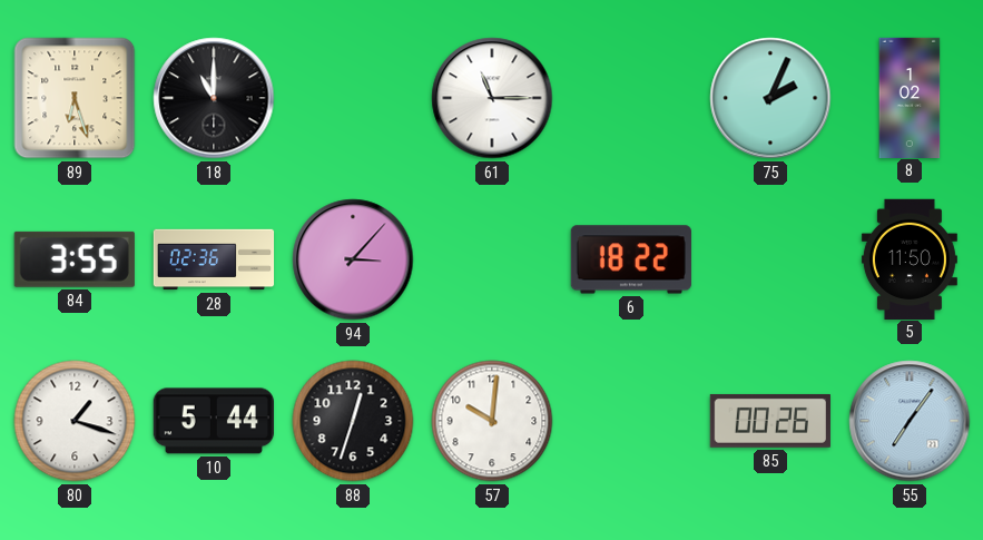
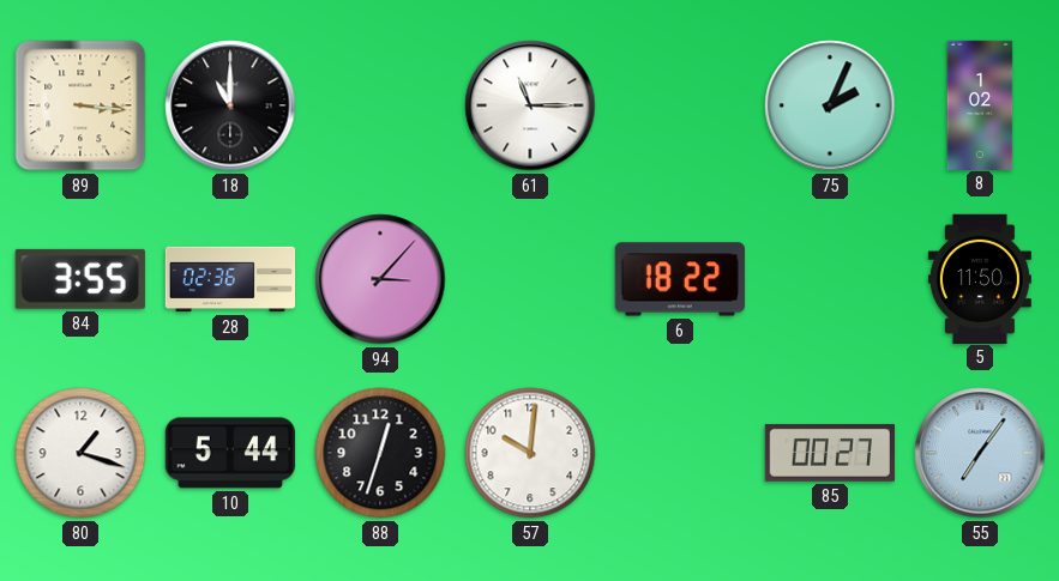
89: 6:27 -> 3:16
85: 00:26 -> 00:27
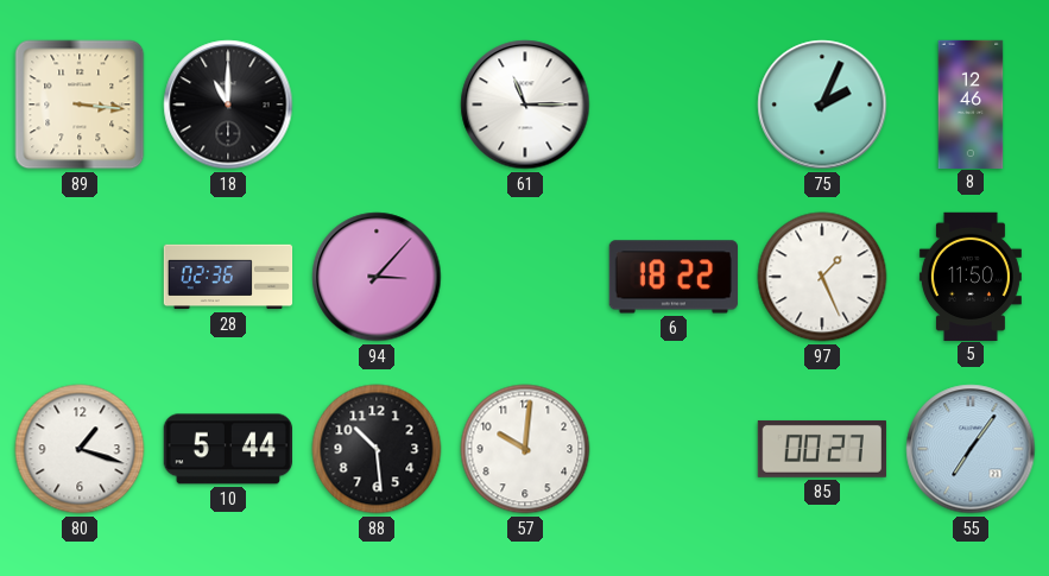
8: 1:02 -> 12:46
84: 3:55 -> none
97: none -> 1:26
88: 12:33 -> 10:29
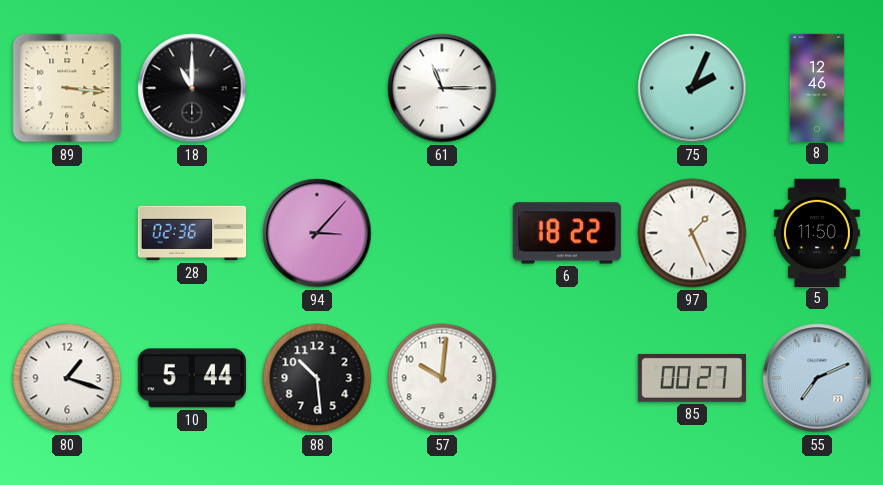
55: 7:06 -> 7:11
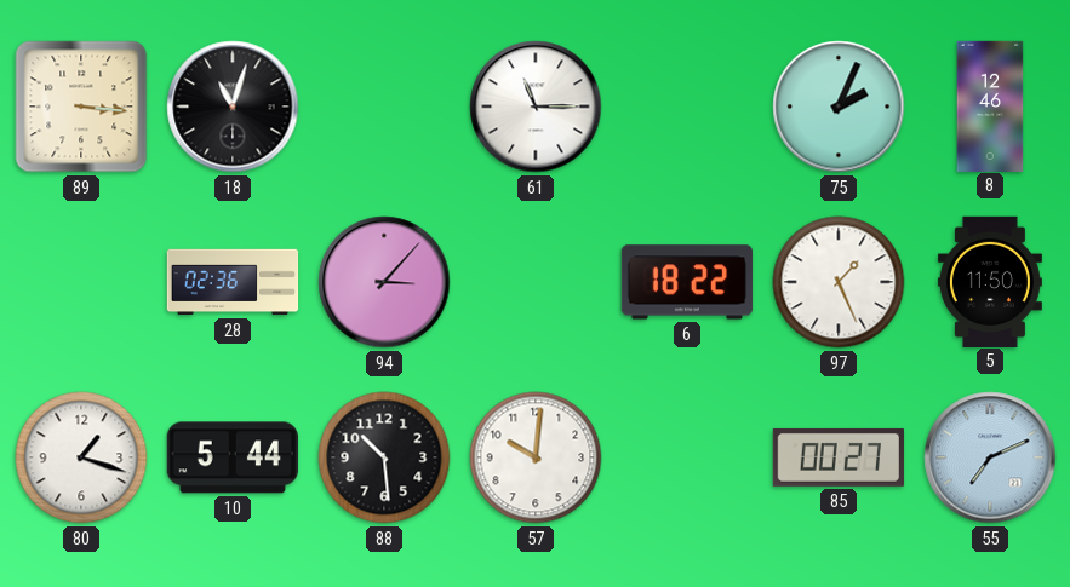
18: 11:00 -> 11:03
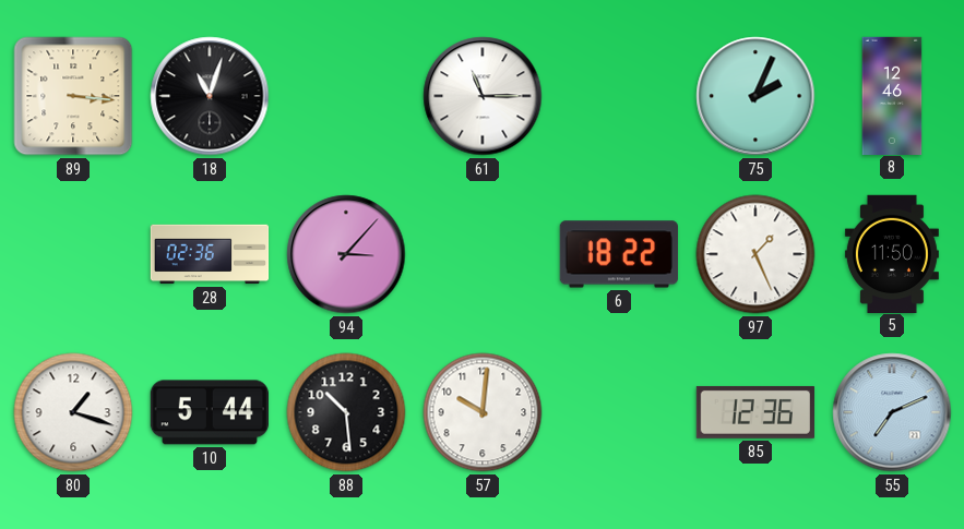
85: 00:27 -> 12:36
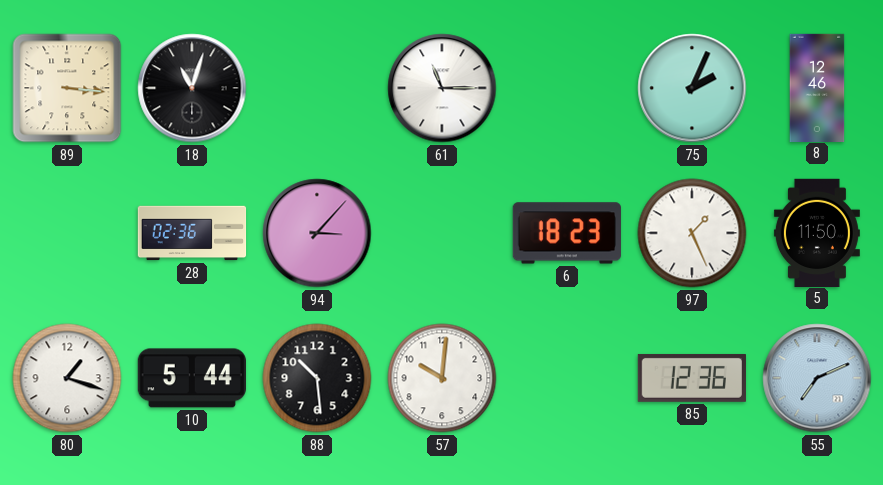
6: 18:22 -> 18:23
